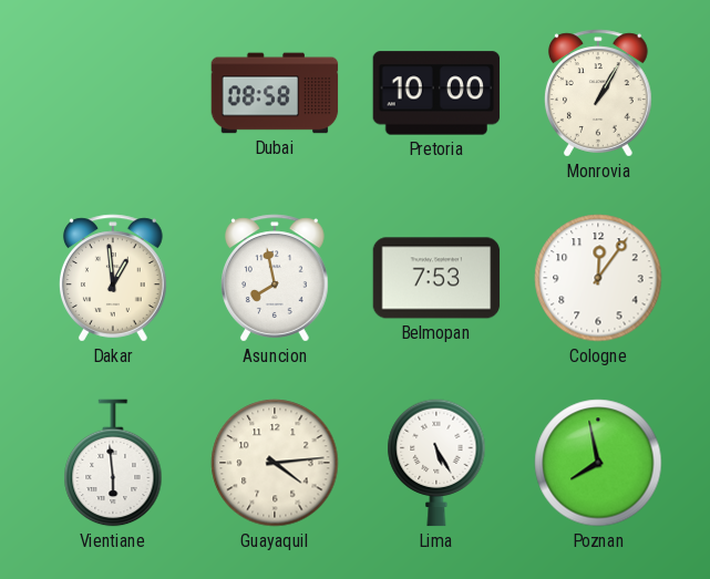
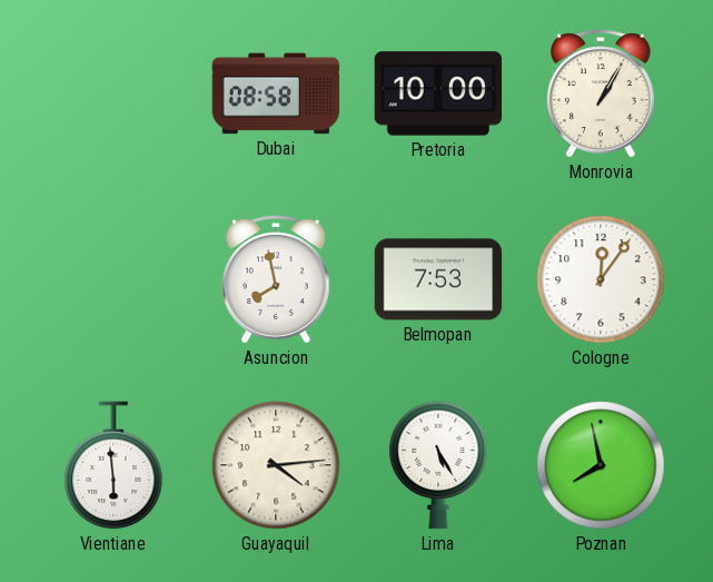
Dakar: 12:59 -> none
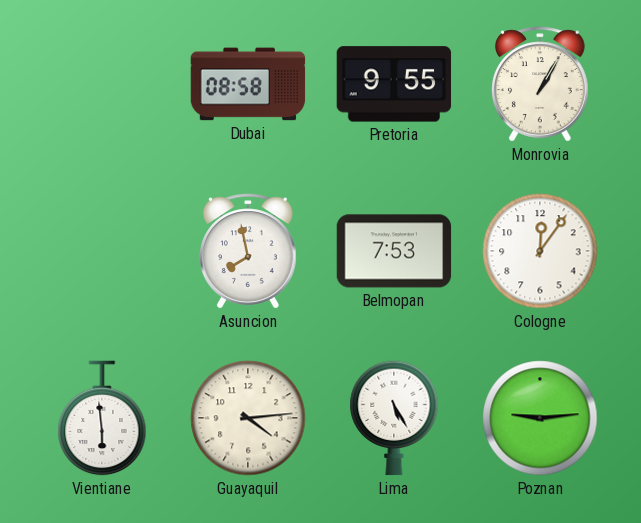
Pretoria: 10:00 -> 9:55
Poznan: 7:58 -> 9:14
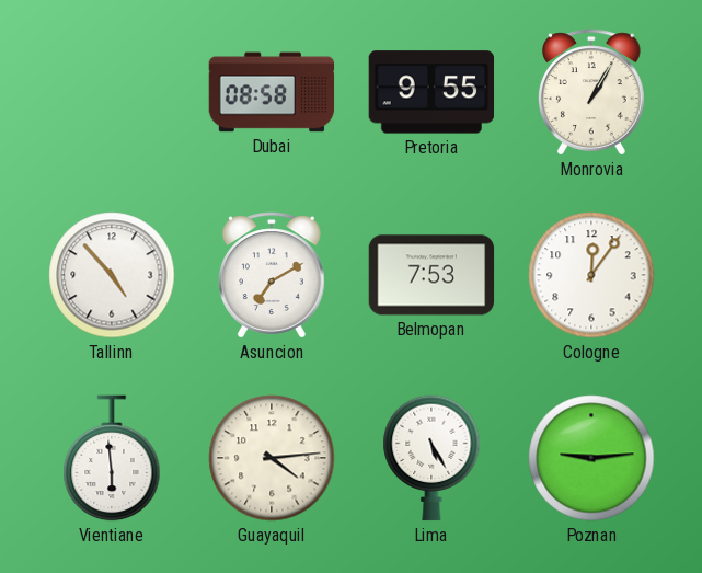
Tallinn: none -> 4:53
Asuncion: 7:58 -> 7:10
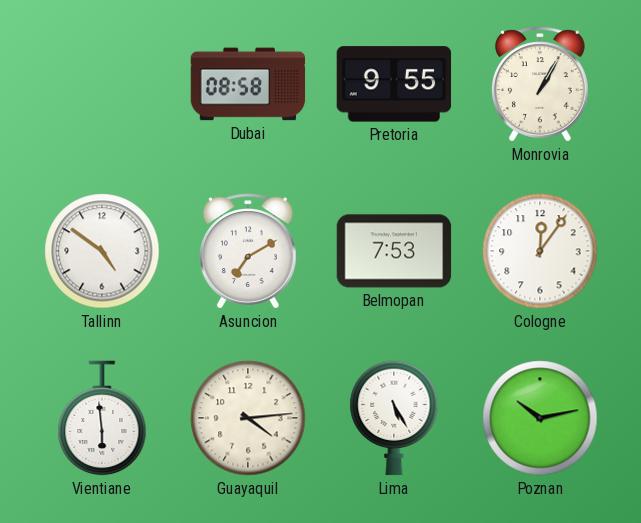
Tallinn: 4:53 -> 4:51
Poznan: 9:14 -> 10:13
